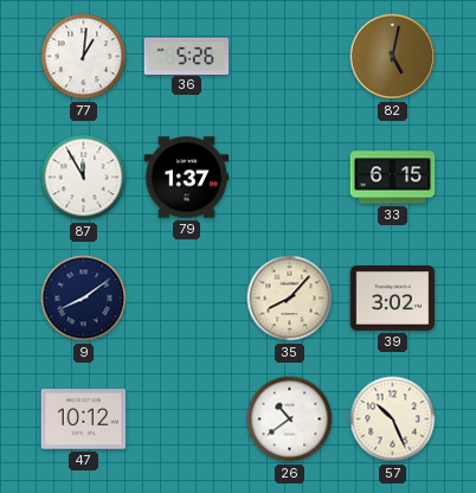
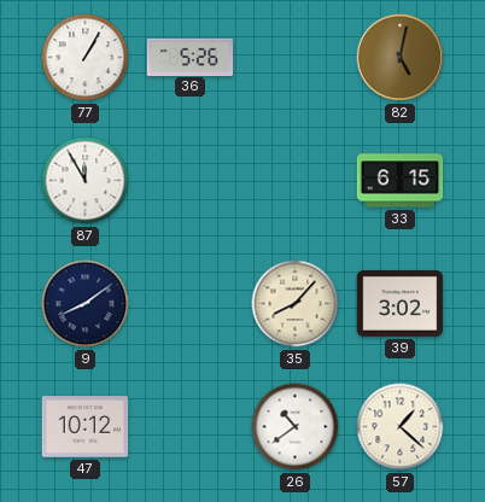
77: 1:01 -> 1:05
79: 1:37 -> none
57: 10:26 -> 1:22
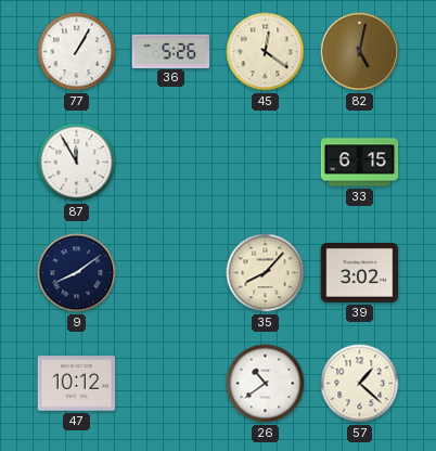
45: none -> 12:21
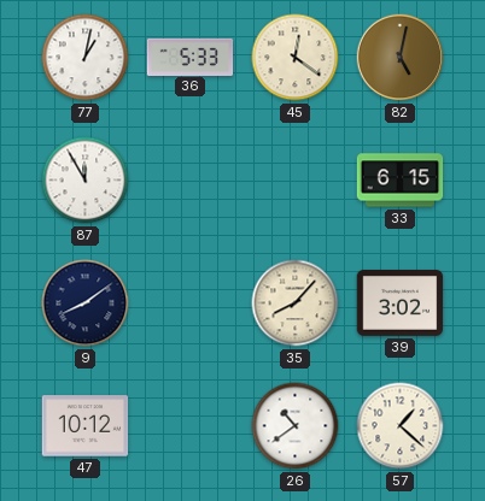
77: 1:05 -> 1:02
36: 5:26 -> 5:33
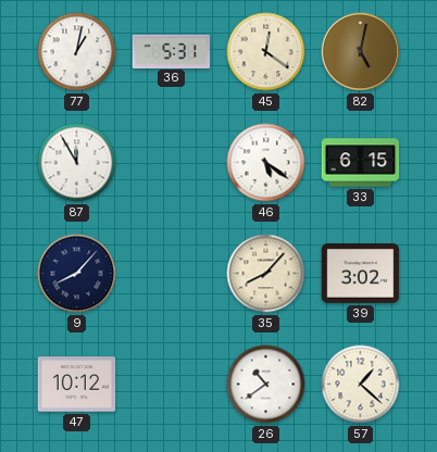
36: 5:33 -> 5:31
46: none -> 5:21
9: 8:09 -> 8:07
